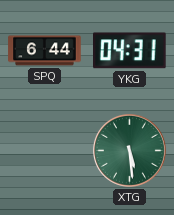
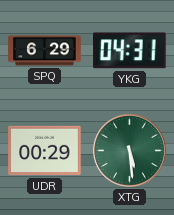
SPQ: 6:44 -> 6:29
UDR: none -> 00:29
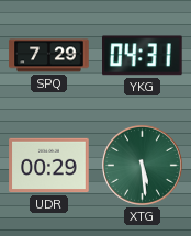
SPQ: 6:29 -> 7:29
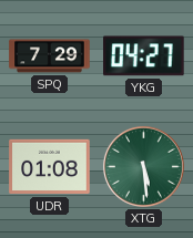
YKG: 04:31 -> 04:27
UDR: 00:29 -> 01:08
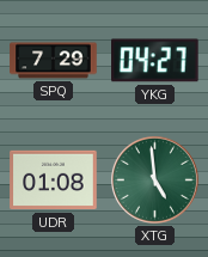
XTG: 5:29 -> 4:59
